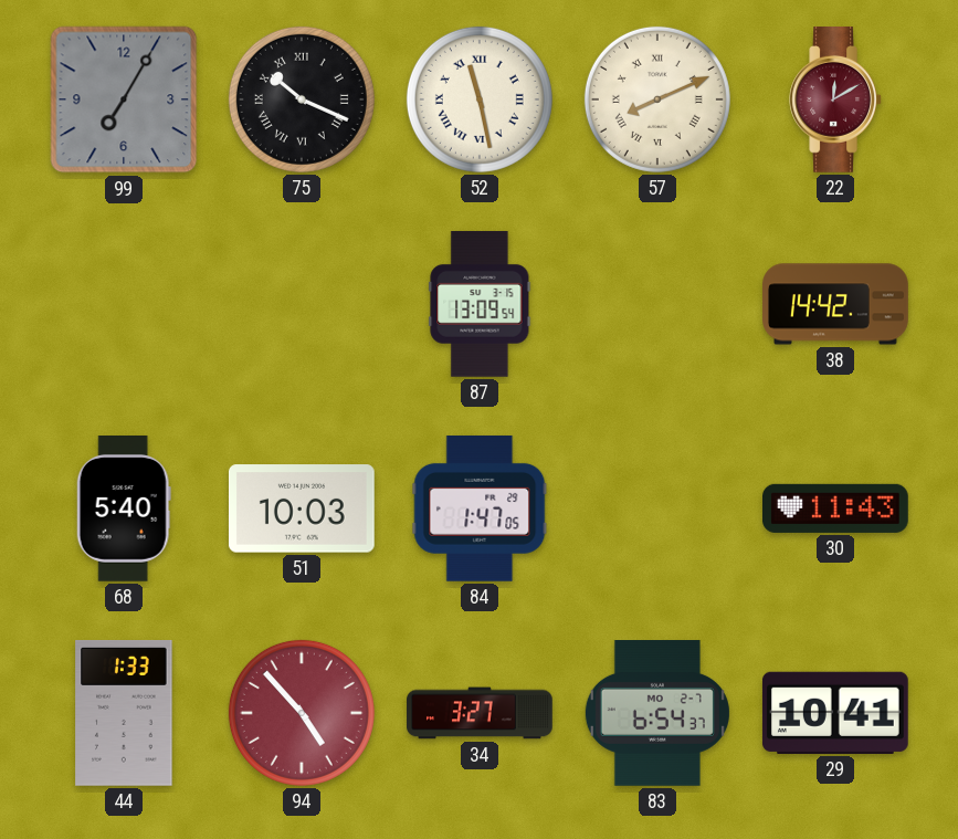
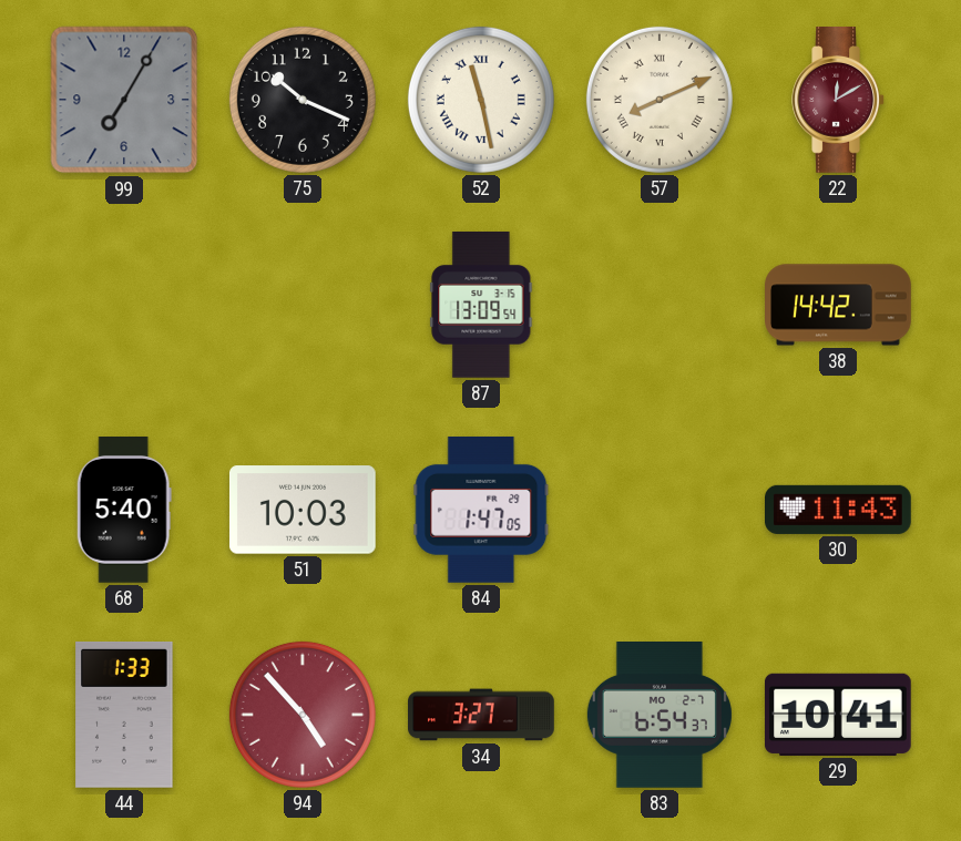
75 numerals: Roman -> Arabic
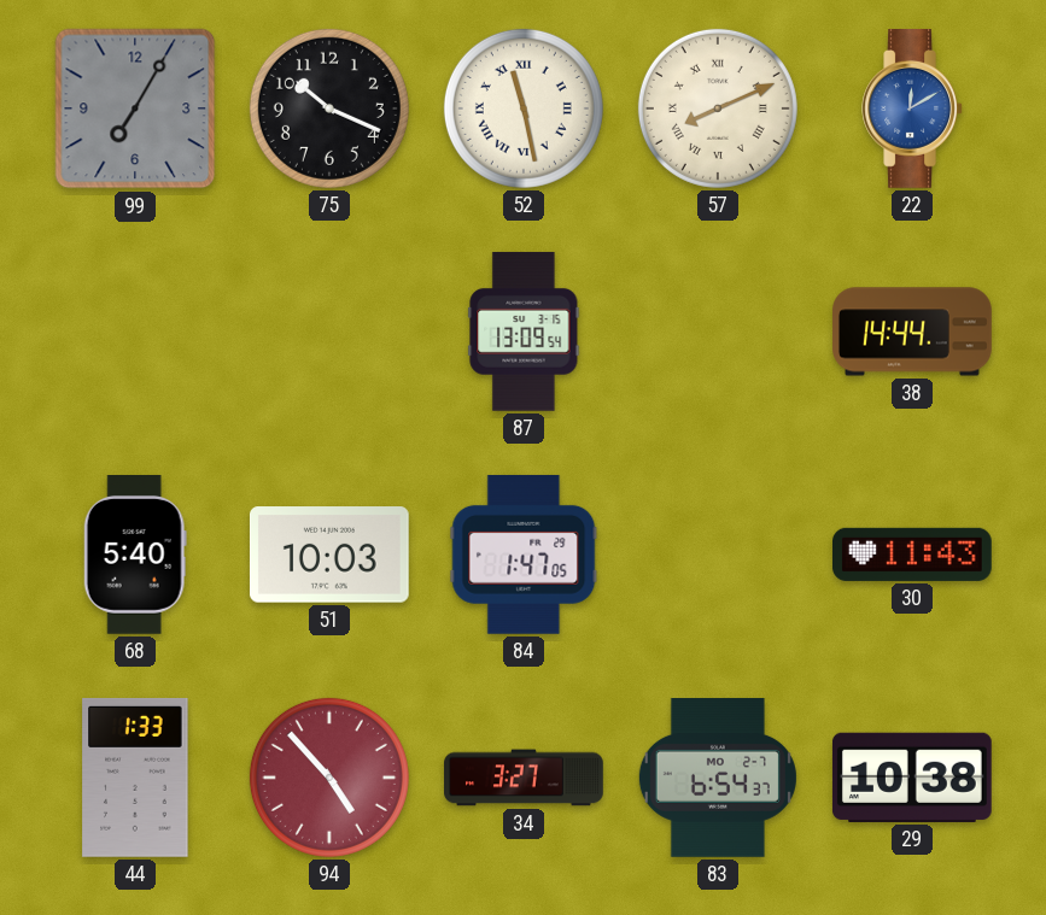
22 dial: burgundy -> blue
38: 14:42 -> 14:44
29: 10:41 -> 10:38
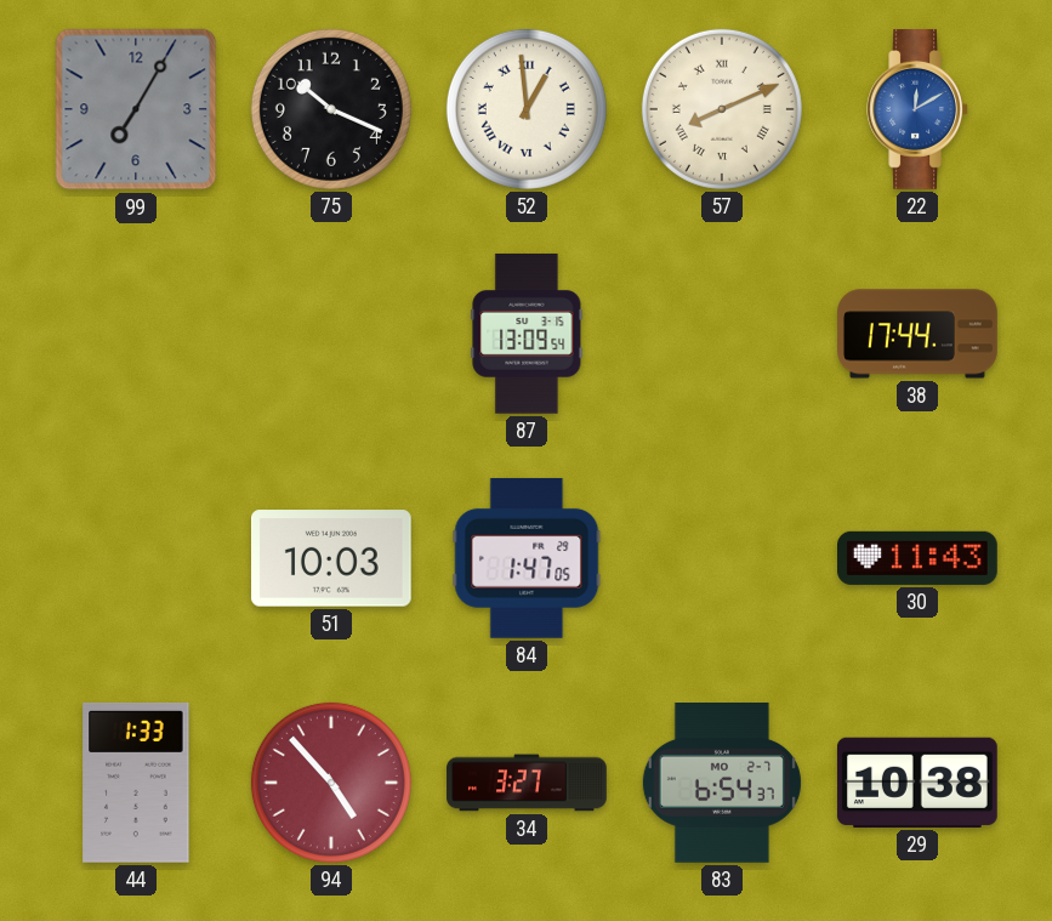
52: 11:28 -> 12:59
38: 14:44 -> 17:44
68: 5:40 -> none
